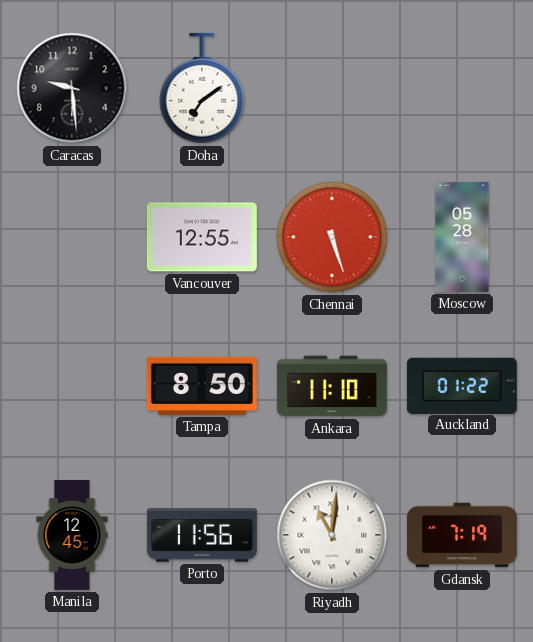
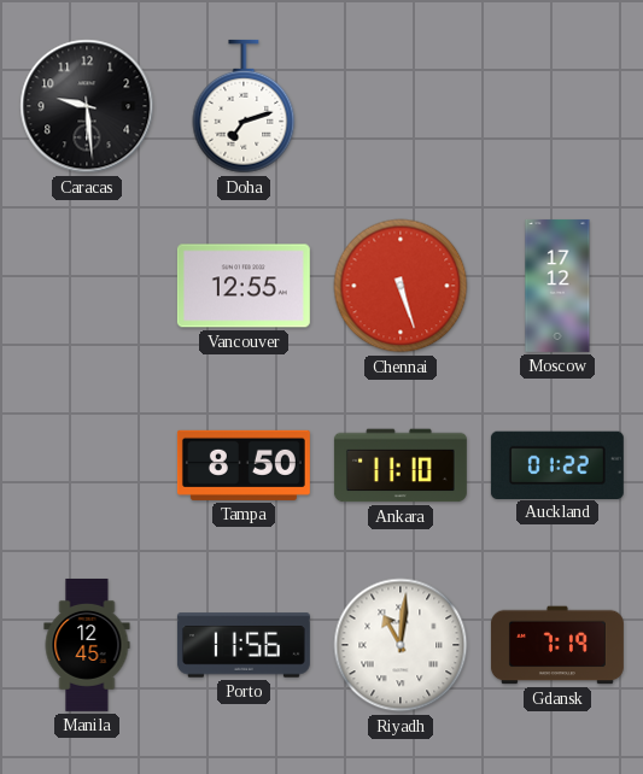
Doha: 7:09 -> 7:12
Moscow: 05:28 -> 17:12
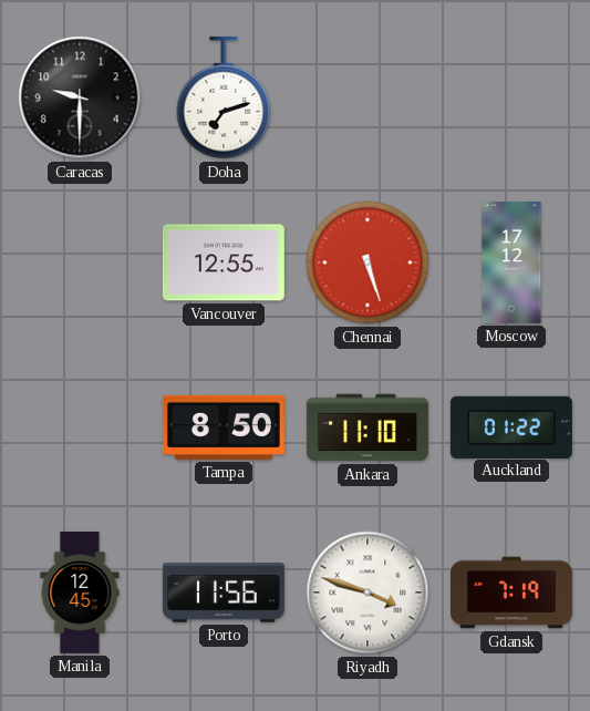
Caracas: 9:29 -> 9:30
Riyadh: 11:01 -> 3:48
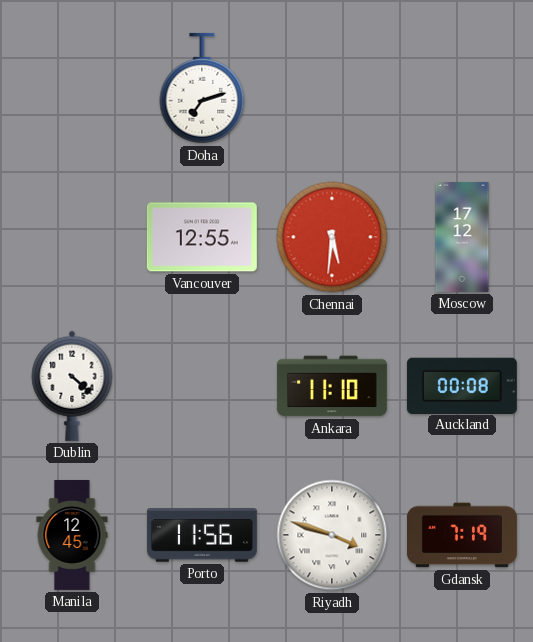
Caracas: 9:30 -> none
Chennai: 5:27 -> 5:31
Dublin: none -> 4:22
Tampa: 8:50 -> none
Auckland: 01:22 -> 00:08
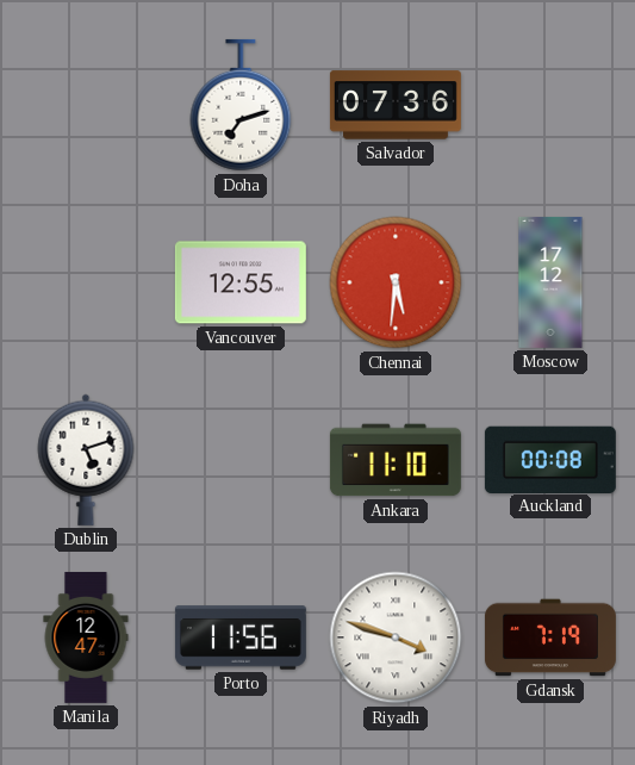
Salvador: none -> 07:36
Dublin: 4:22 -> 5:12
Manila: 12:45 -> 12:47
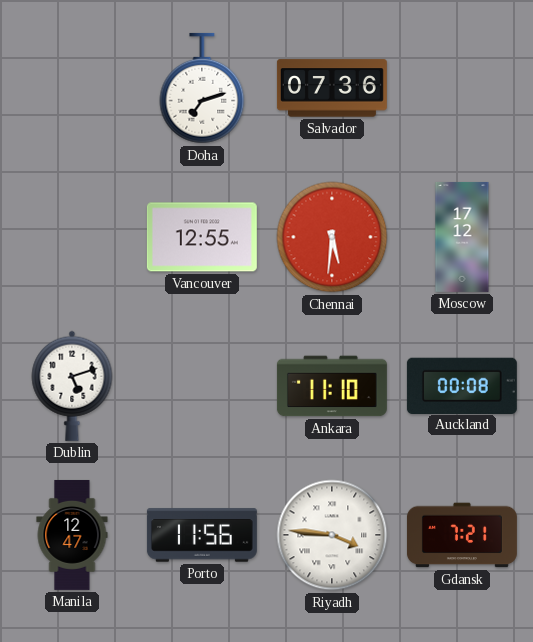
Riyadh: 3:48 -> 3:46
Gdansk: 7:19 -> 7:21
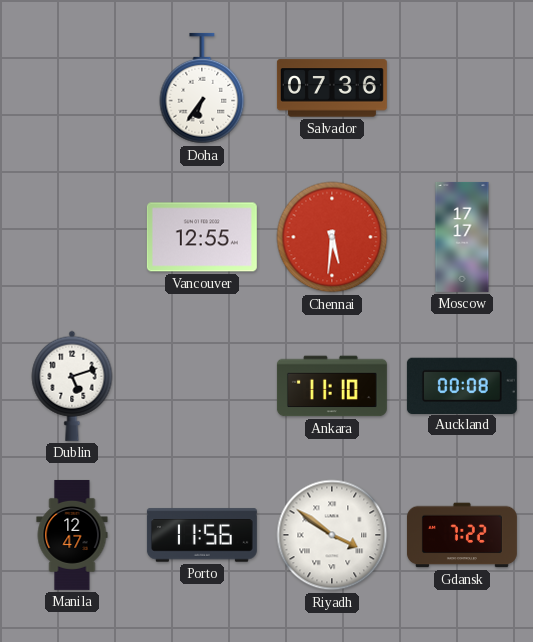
Doha: 7:12 -> 6:36
Moscow: 17:12 -> 17:17
Riyadh: 3:46 -> 3:51
Gdansk: 7:21 -> 7:22
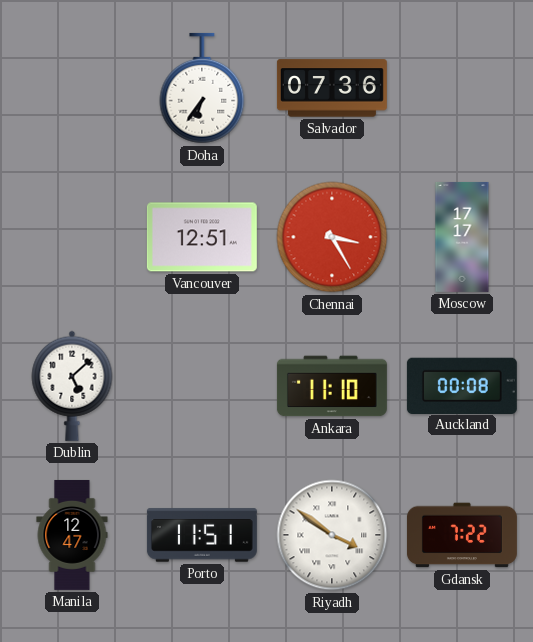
Vancouver: 12:55 -> 12:51
Chennai: 5:31 -> 3:25
Dublin: 5:12 -> 5:08
Porto: 11:56 -> 11:51
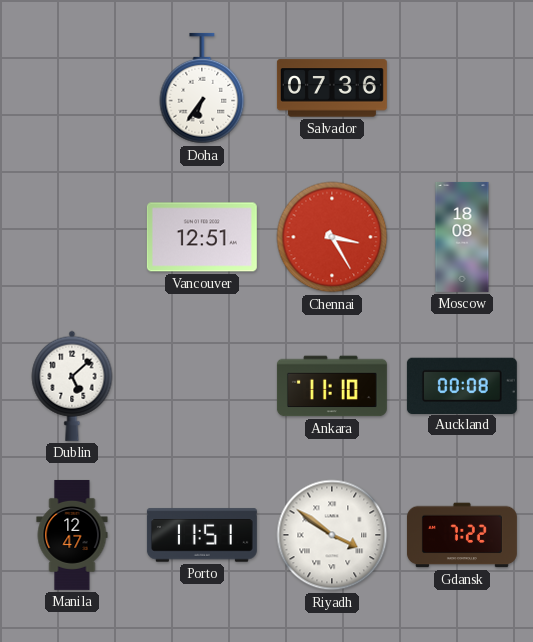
Moscow: 17:17 -> 18:08
